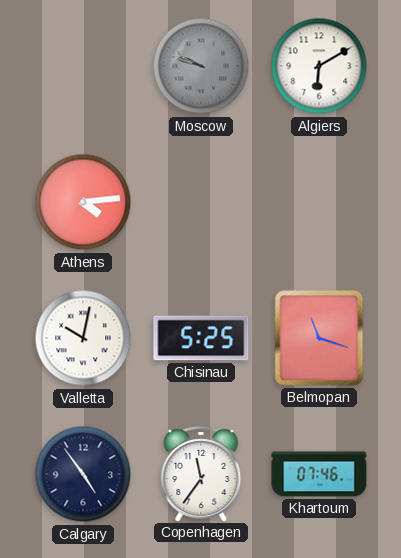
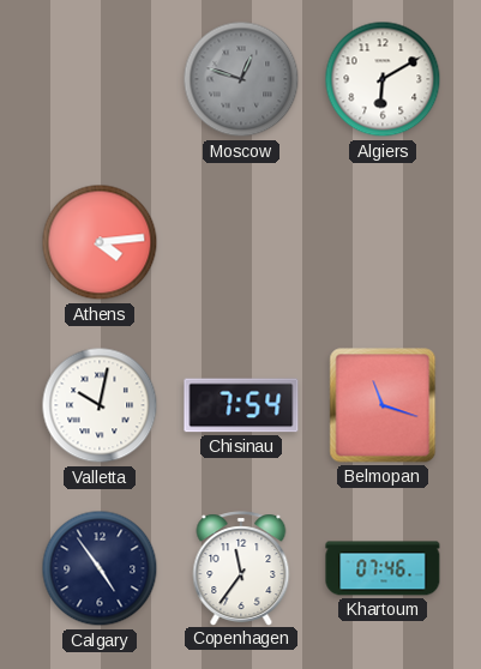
Moscow: 9:48 -> 12:48
Chisinau: 5:25 -> 7:54
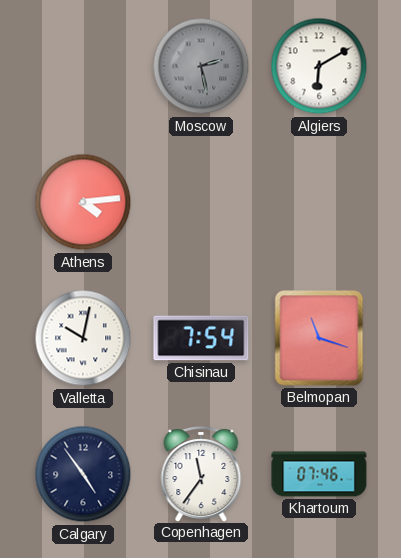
Moscow: 12:48 -> 2:28
